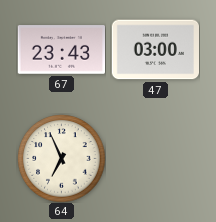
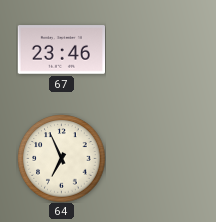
67: 23:43 -> 23:46
47: 03:00 -> none
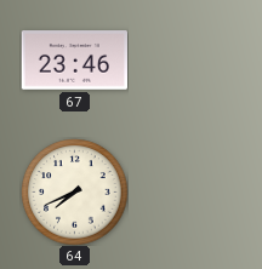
64: 6:56 -> 7:41
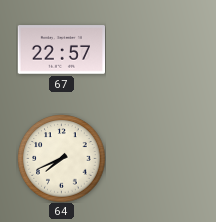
67: 23:46 -> 22:57
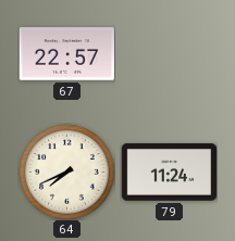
79: none -> 11:24
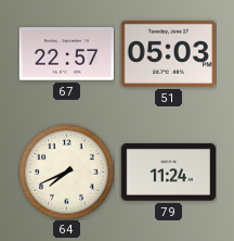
51: none -> 05:03
